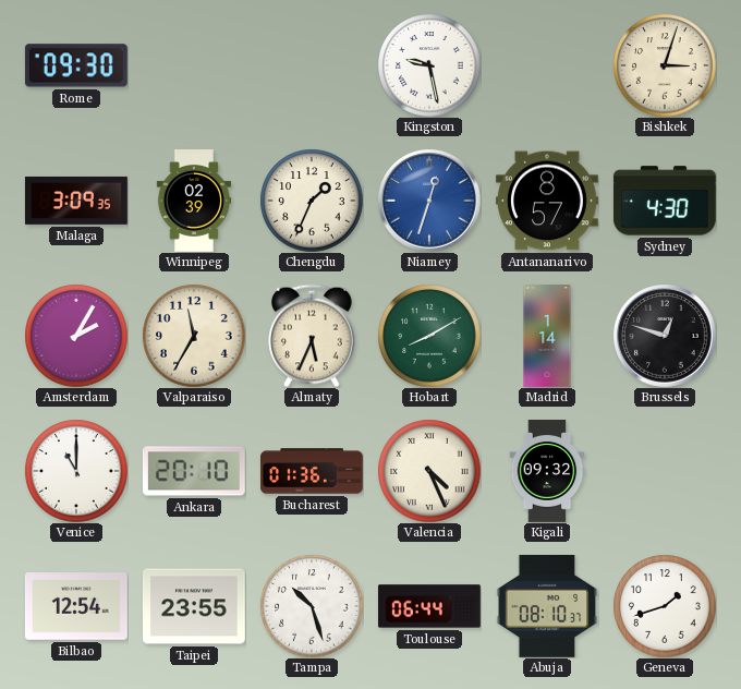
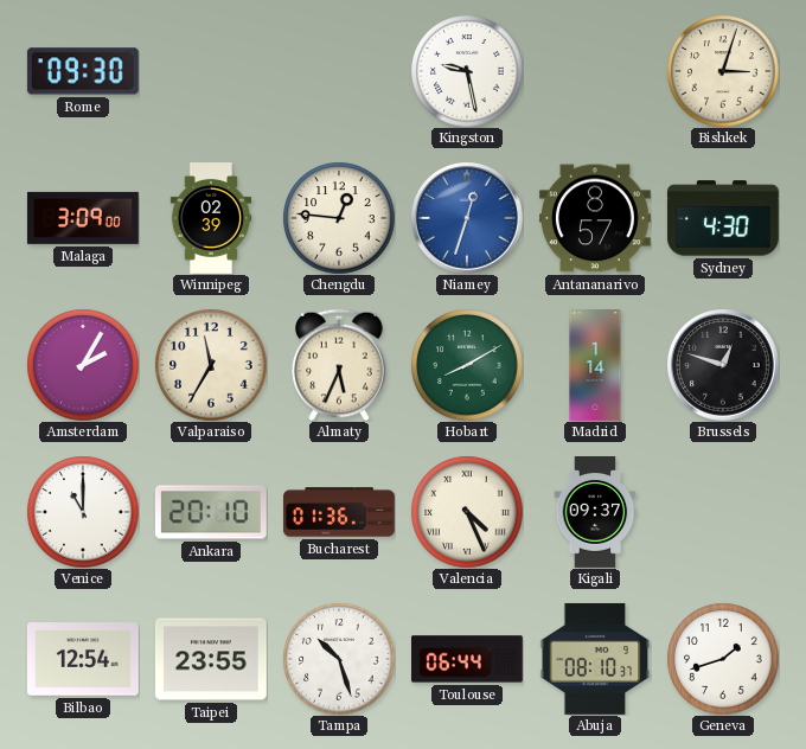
Malaga: 3:09:35 -> 3:09:00
Chengdu: 1:34 -> 12:46
Kigali: 09:32 -> 09:37
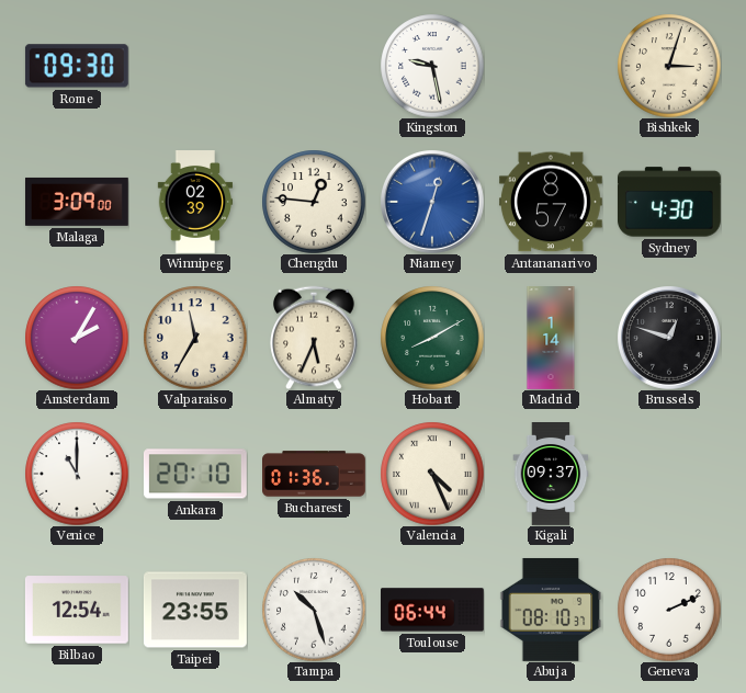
Geneva: 1:42 -> 2:11
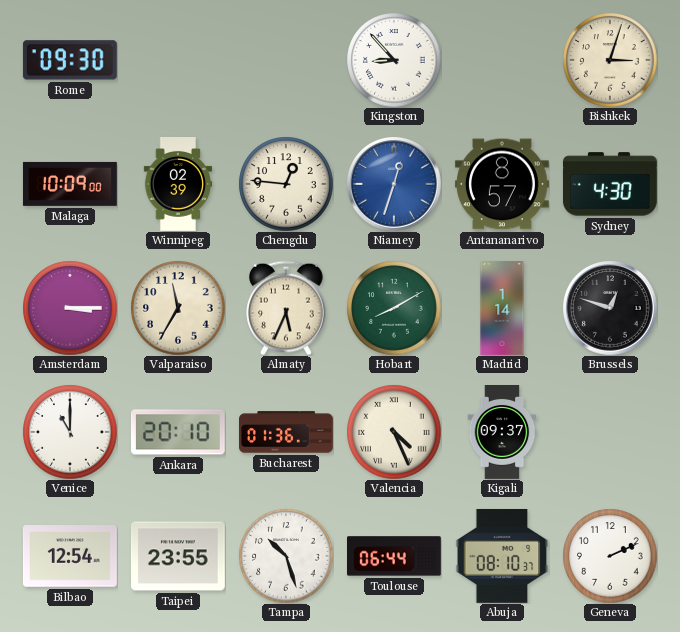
Kingston: 9:28 -> 8:53
Malaga: 3:09 -> 10:09
Amsterdam: 2:05 -> 3:15
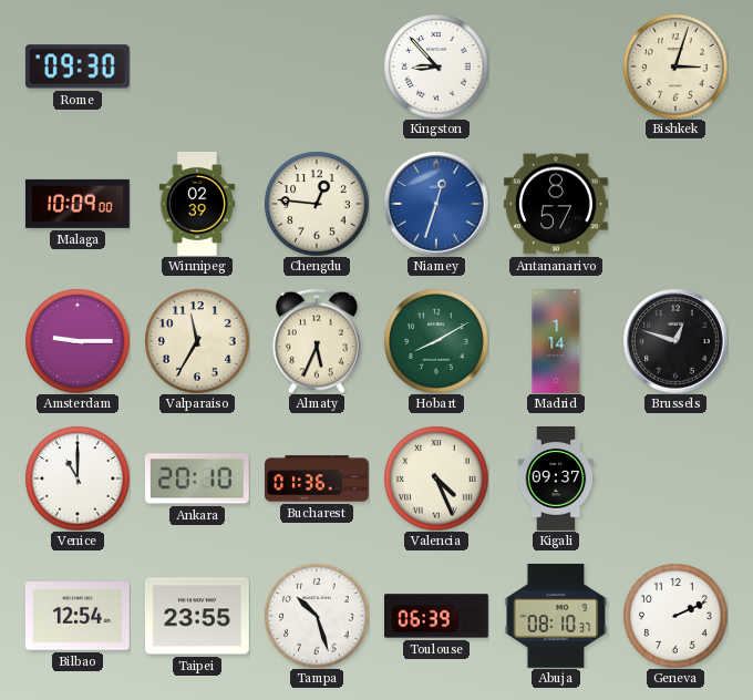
Sydney: 4:30 -> none
Amsterdam: 3:15 -> 9:15
Toulouse: 06:44 -> 06:39
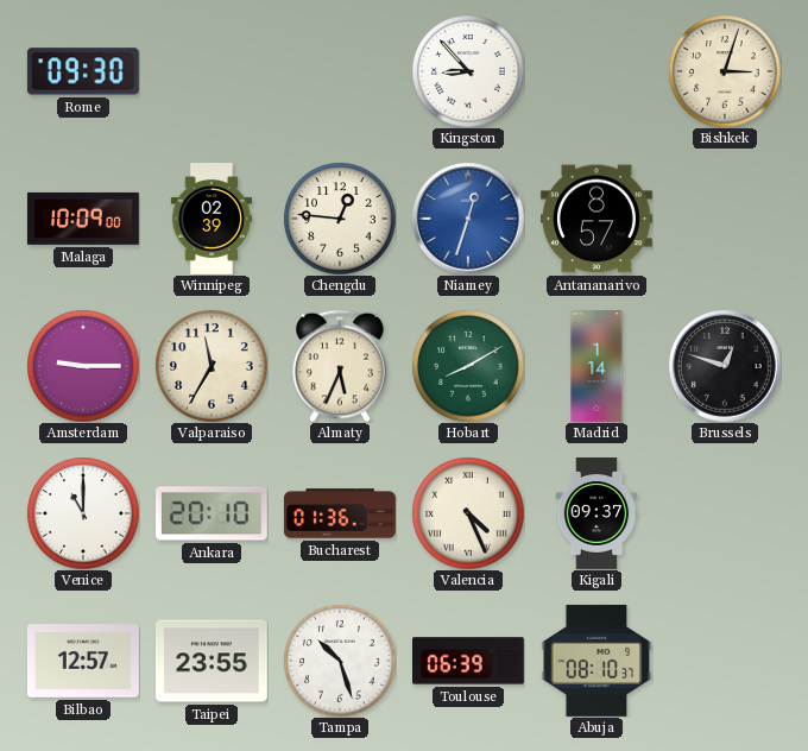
Bilbao: 12:54 -> 12:57
Geneva: 2:11 -> none
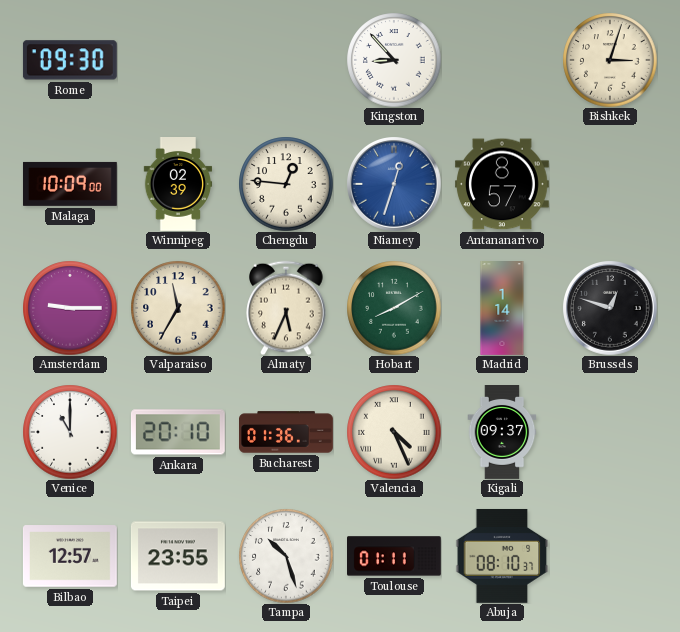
Toulouse: 06:39 -> 01:11
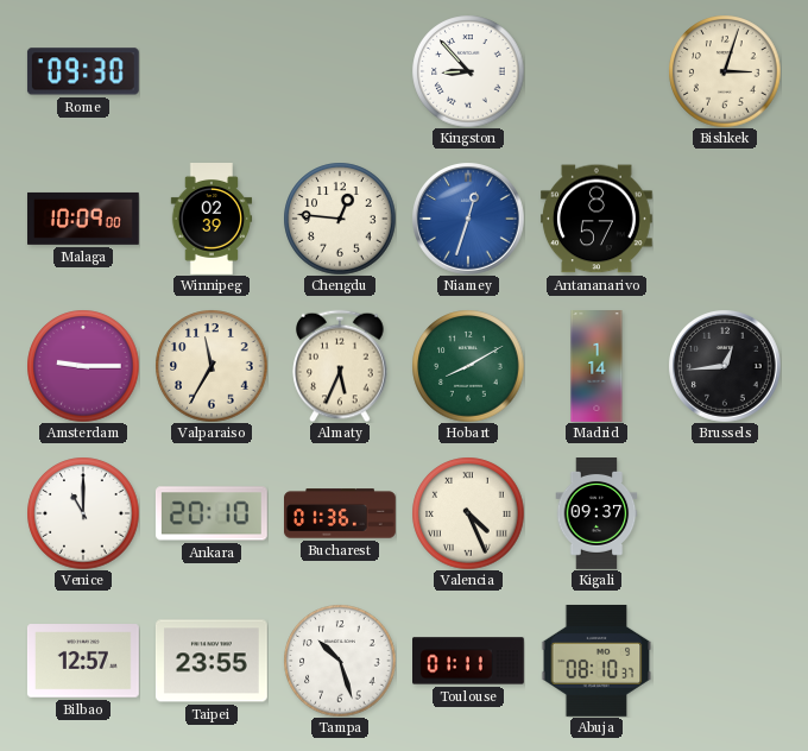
Brussels: 12:48 -> 12:44
